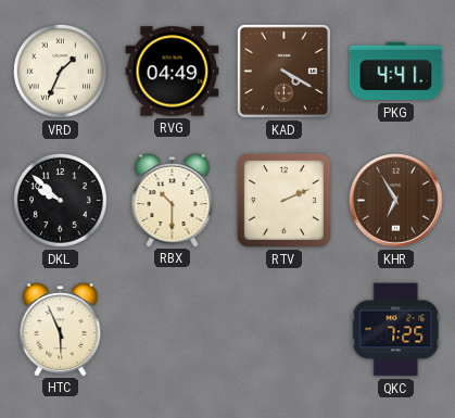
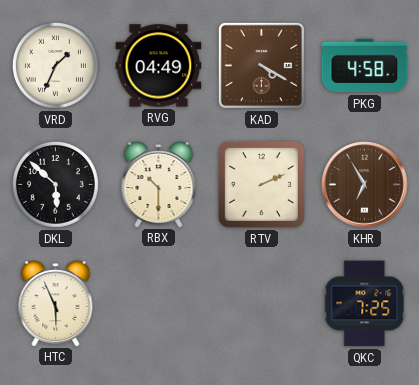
PKG: 4:41 -> 4:58
DKL: 9:52 -> 5:52
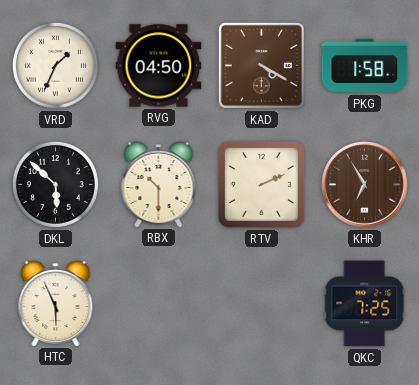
RVG: 04:49 -> 04:50
PKG: 4:58 -> 1:58
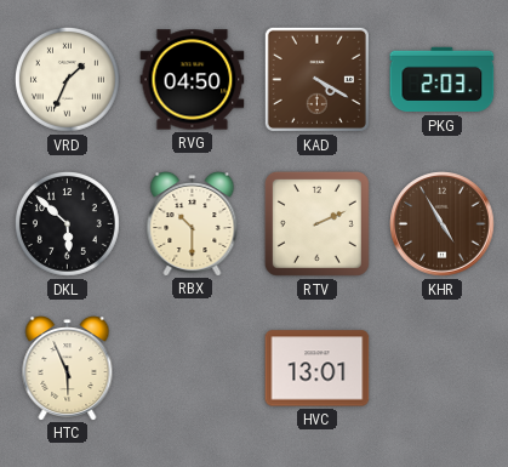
PKG: 1:58 -> 2:03
KHR: 6:55 -> 4:55
HVC: none -> 13:01
QKC: 7:25 -> none
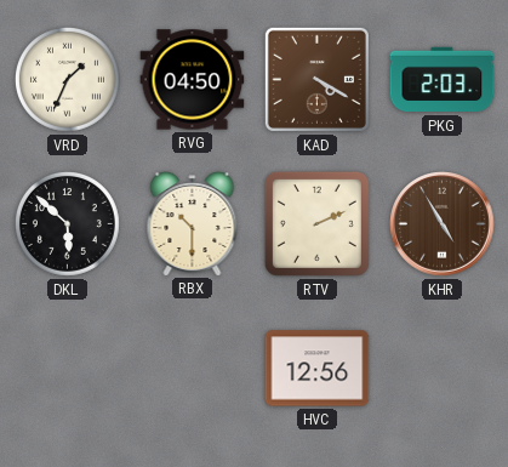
HTC: 5:56 -> none
HVC: 13:01 -> 12:56
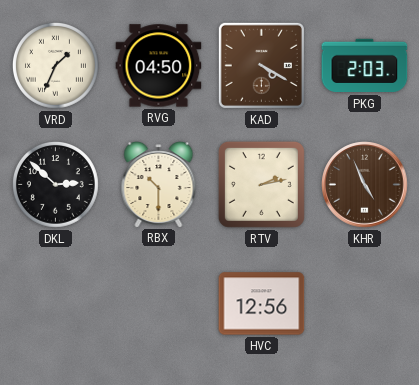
DKL: 5:52 -> 2:52
RTV: 2:11 -> 2:13
KHR: 4:55 -> 4:56
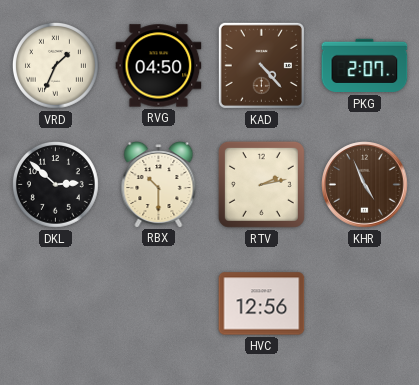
KAD: 4:20 -> 4:23
PKG: 2:03 -> 2:07
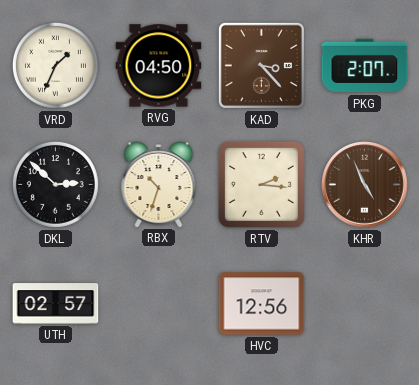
KAD: 4:23 -> 3:23
RBX: 10:30 -> 10:33
RTV: 2:13 -> 2:16
UTH: none -> 02:57
